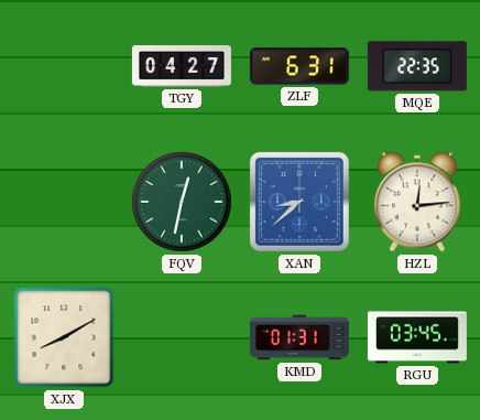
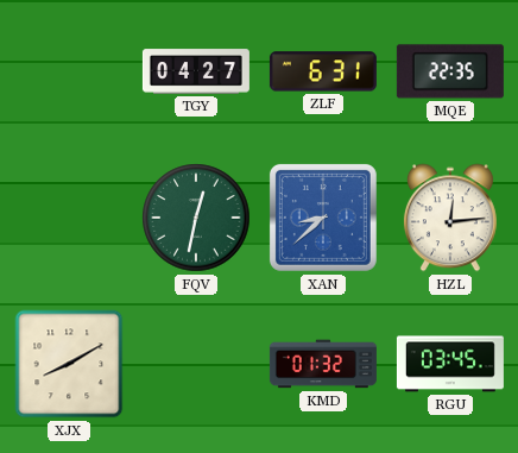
KMD: 01:31 -> 01:32
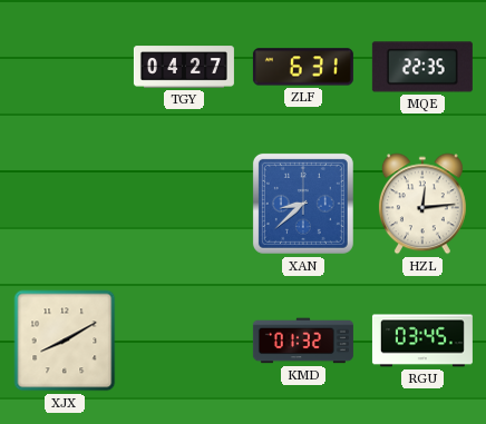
FQV: 12:32 -> none
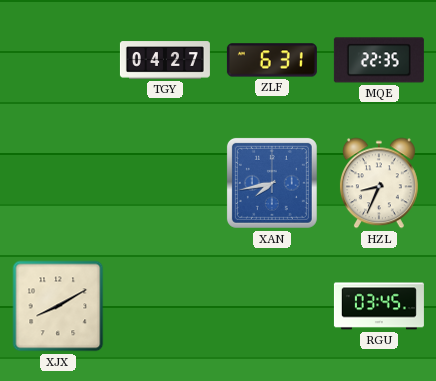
XAN: 8:38 -> 7:43
HZL: 12:14 -> 8:34
KMD: 01:32 -> none
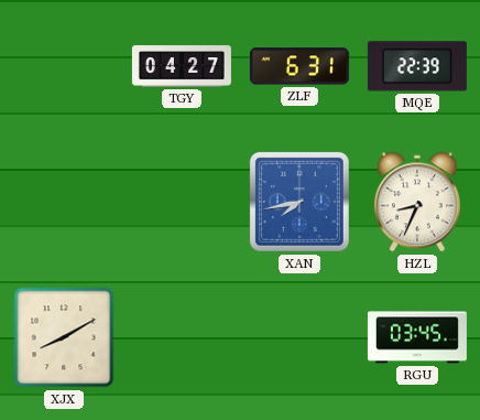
MQE: 22:35 -> 22:39
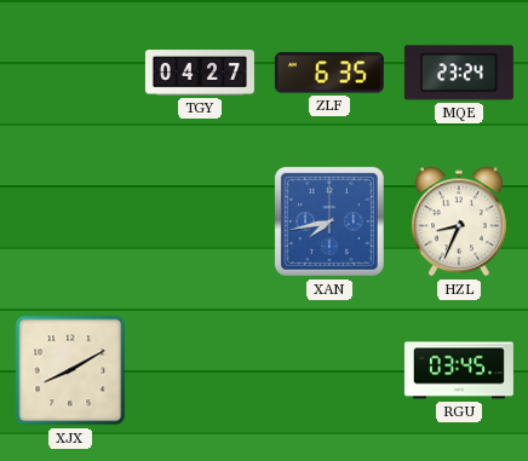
ZLF: 6:31 -> 6:35
MQE: 22:39 -> 23:24
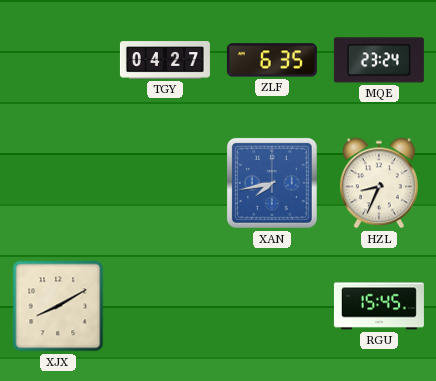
RGU: 03:45 -> 15:45
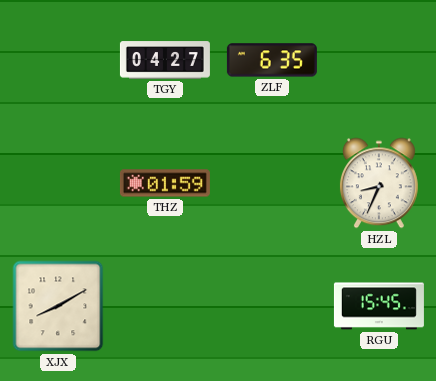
MQE: 23:24 -> none
THZ: none -> 01:59
XAN: 7:43 -> none
